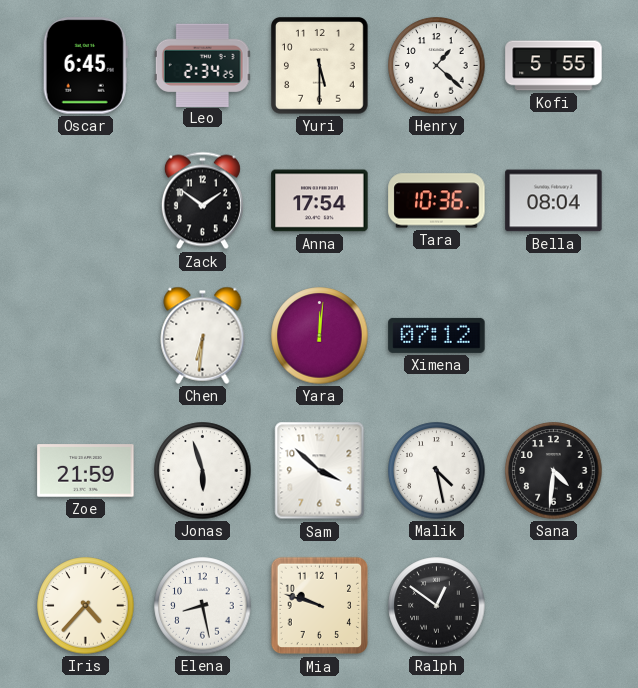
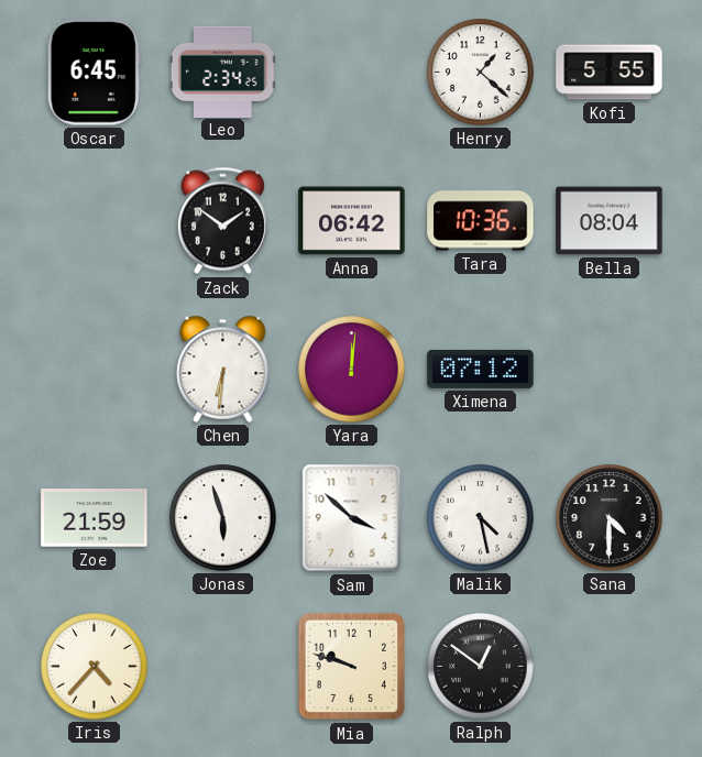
Yuri: 5:30 -> none
Anna: 17:54 -> 06:42
Sana: 4:31 -> 4:30
Elena: 8:28 -> none
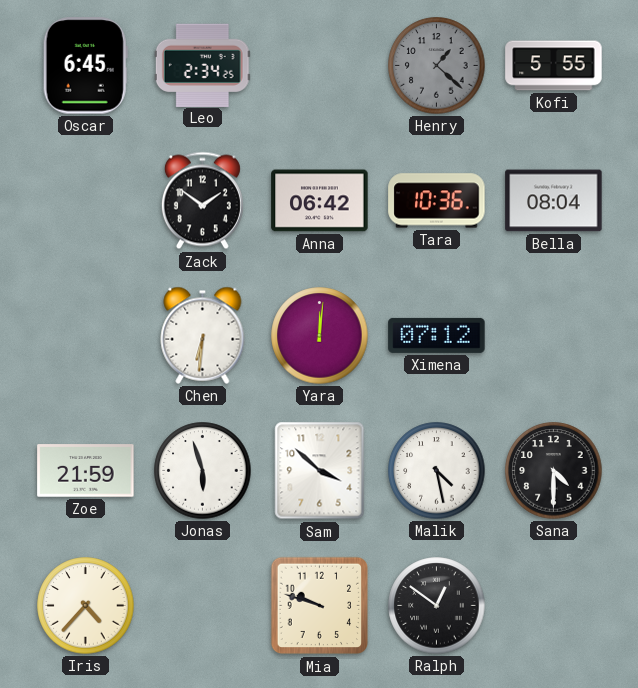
Henry dial: white -> grey
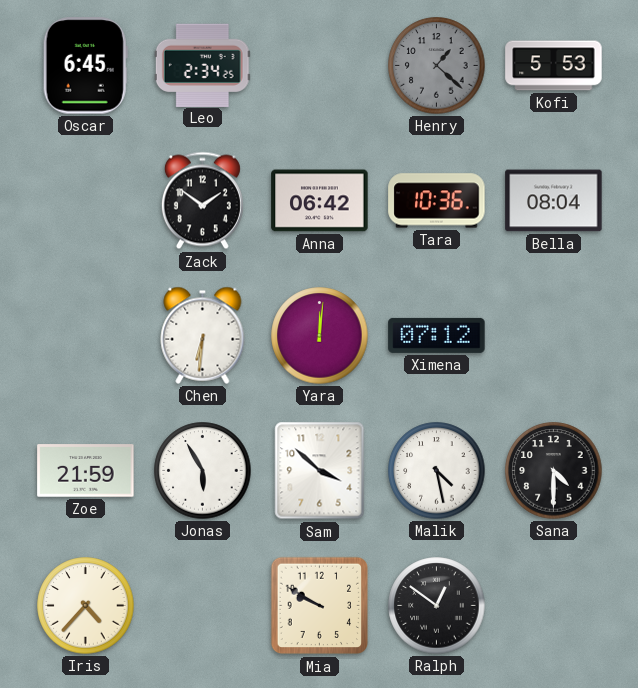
Kofi: 5:55 -> 5:53
Jonas: 5:57 -> 5:55
Mia: 9:48 -> 9:50
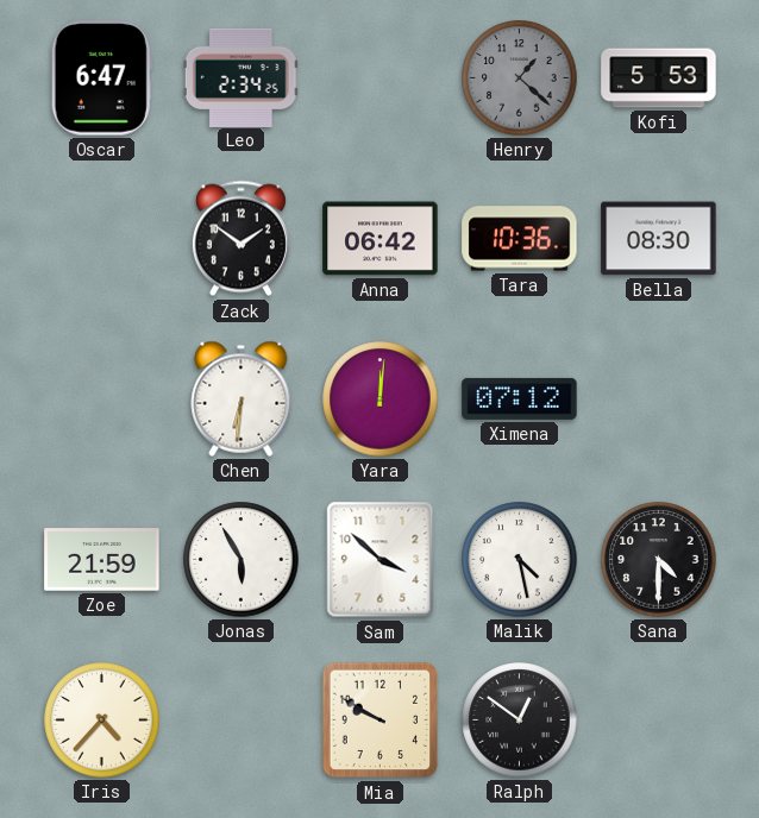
Oscar: 6:45 -> 6:47
Bella: 08:04 -> 08:30
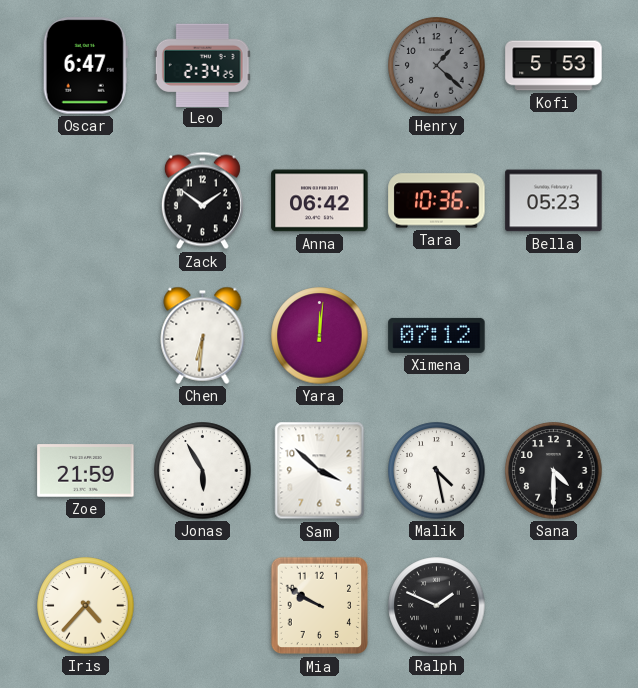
Bella: 08:30 -> 05:23
Ralph: 12:51 -> 1:49
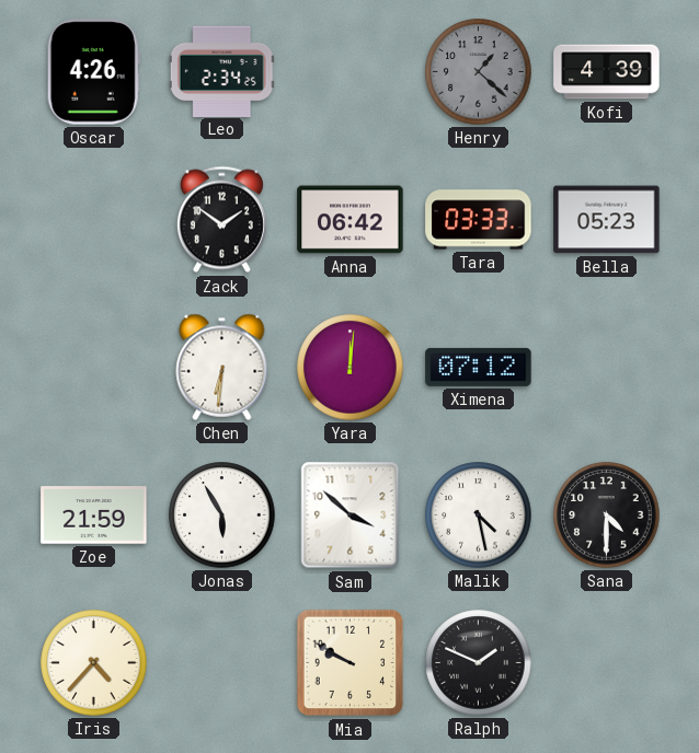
Oscar: 6:47 -> 4:26
Kofi: 5:53 -> 4:39
Tara: 10:36 -> 03:33
